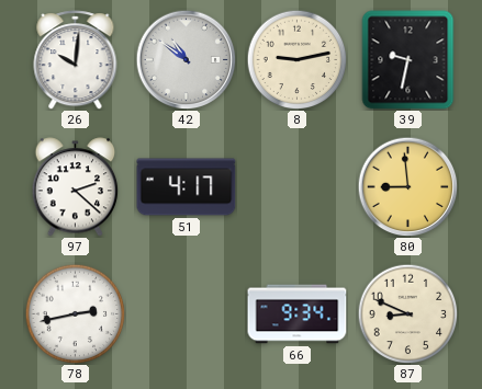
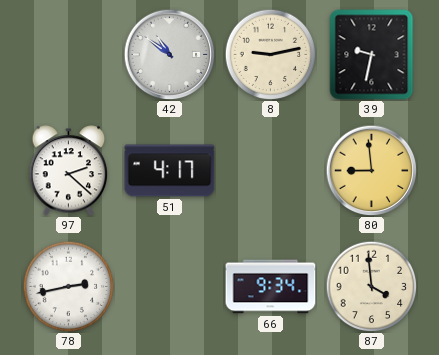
26: 10:01 -> none
87: 8:49 -> 3:59
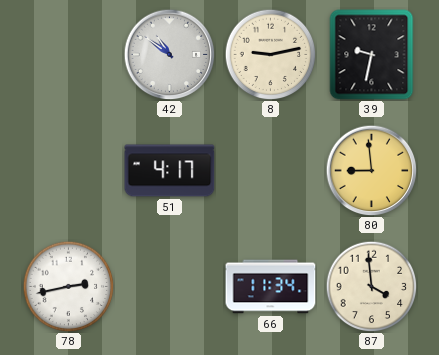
97: 2:22 -> none
66: 9:34 -> 11:34
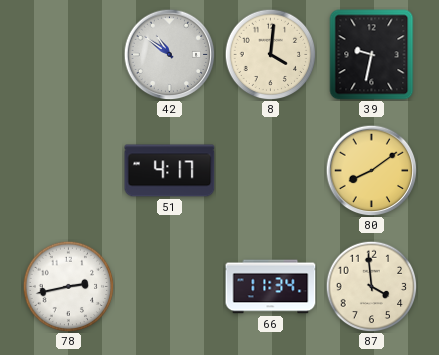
8: 9:13 -> 4:01
80: 8:59 -> 8:09
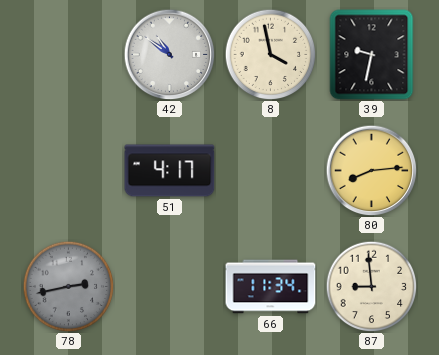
8: 4:01 -> 3:58
80: 8:09 -> 8:14
78 dial: white -> grey
87: 3:59 -> 8:59
